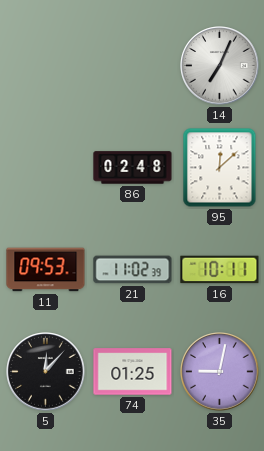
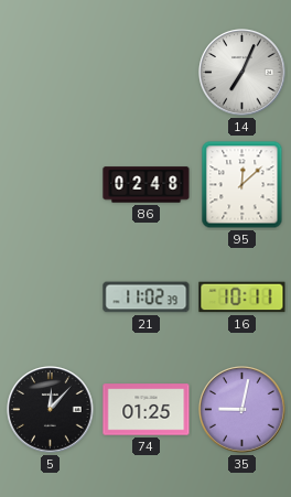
11: 09:53 -> none
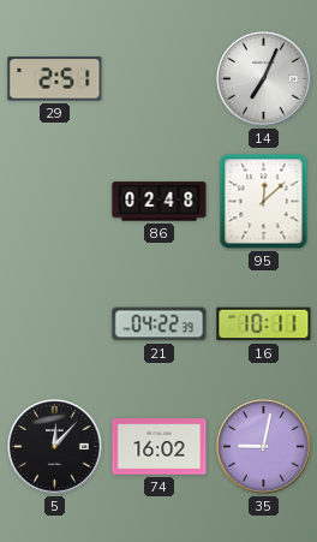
29: none -> 2:51
21: 11:02 -> 04:22
74: 01:25 -> 16:02
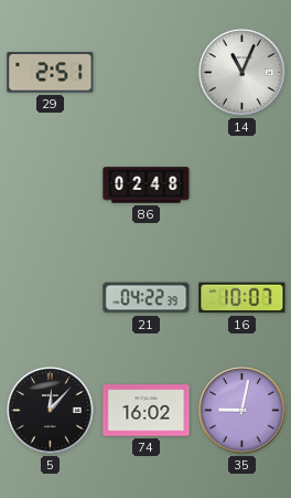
14: 7:04 -> 11:04
95: 12:08 -> none
16: 10:11 -> 10:07
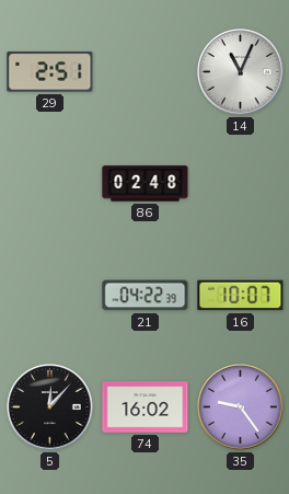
35: 9:02 -> 9:24
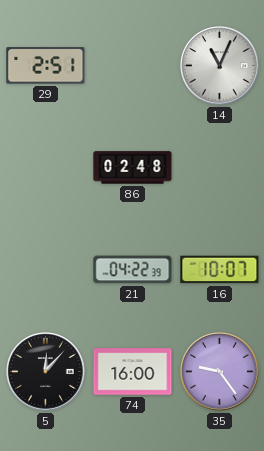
74: 16:02 -> 16:00
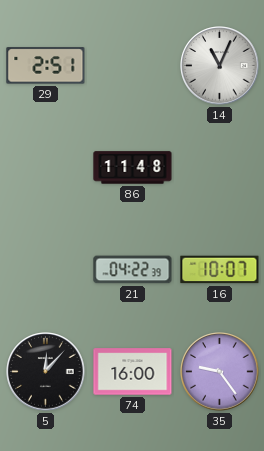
86: 02:48 -> 11:48
